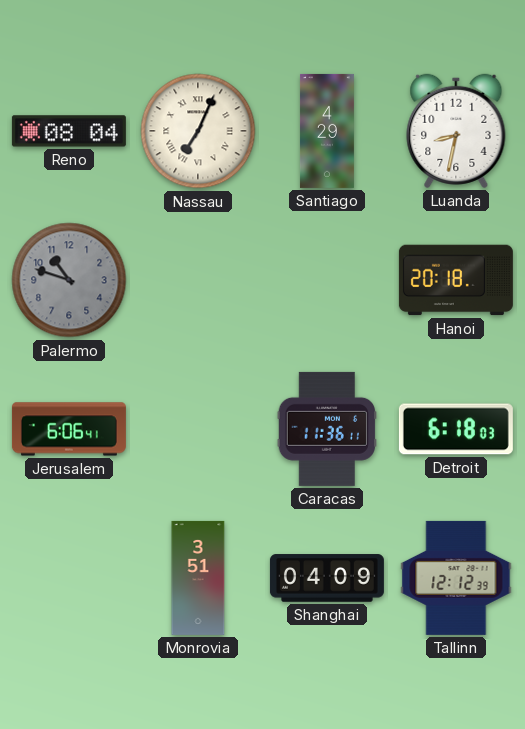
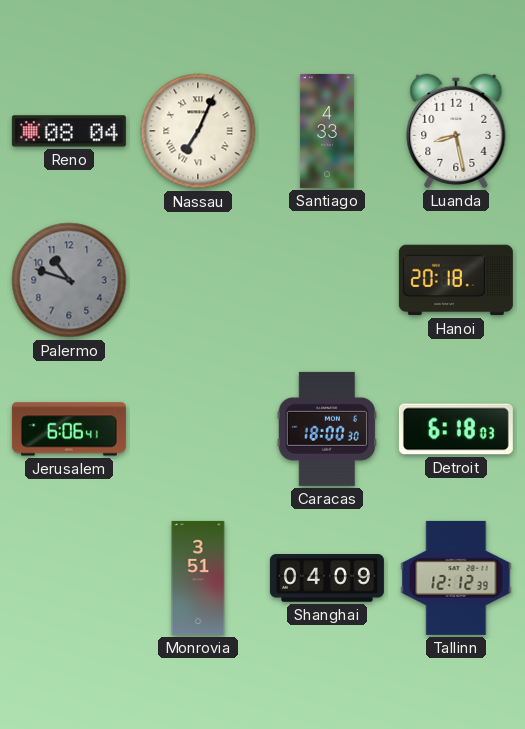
Santiago: 4:29 -> 4:33
Luanda: 8:32 -> 8:28
Caracas: 11:36 -> 18:00
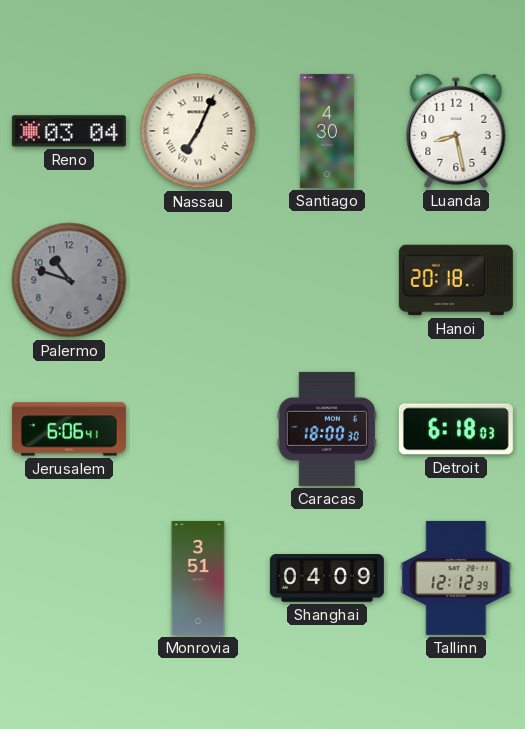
Reno: 08:04 -> 03:04
Santiago: 4:33 -> 4:30
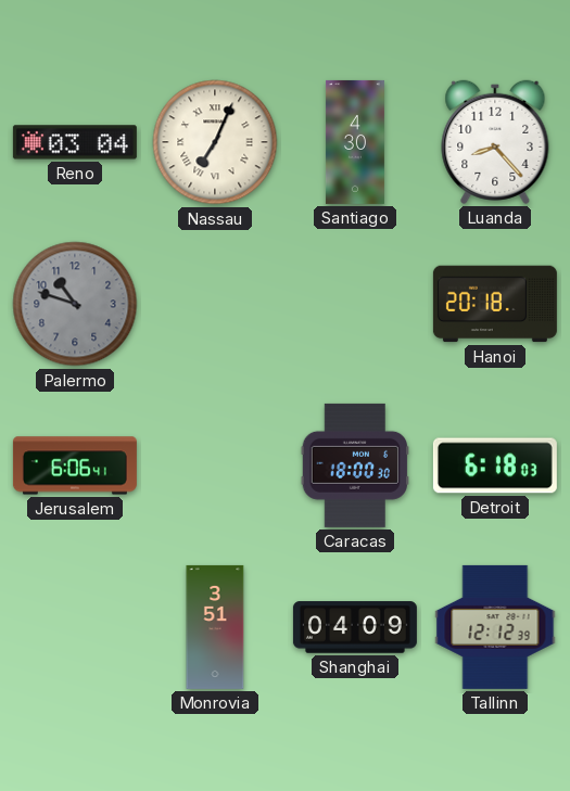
Luanda: 8:28 -> 8:23
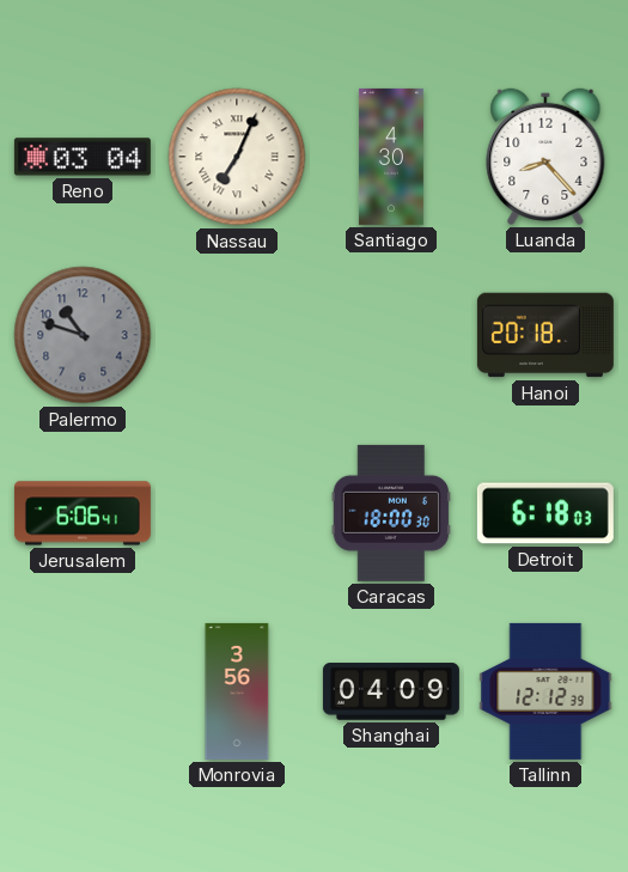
Monrovia: 3:51 -> 3:56
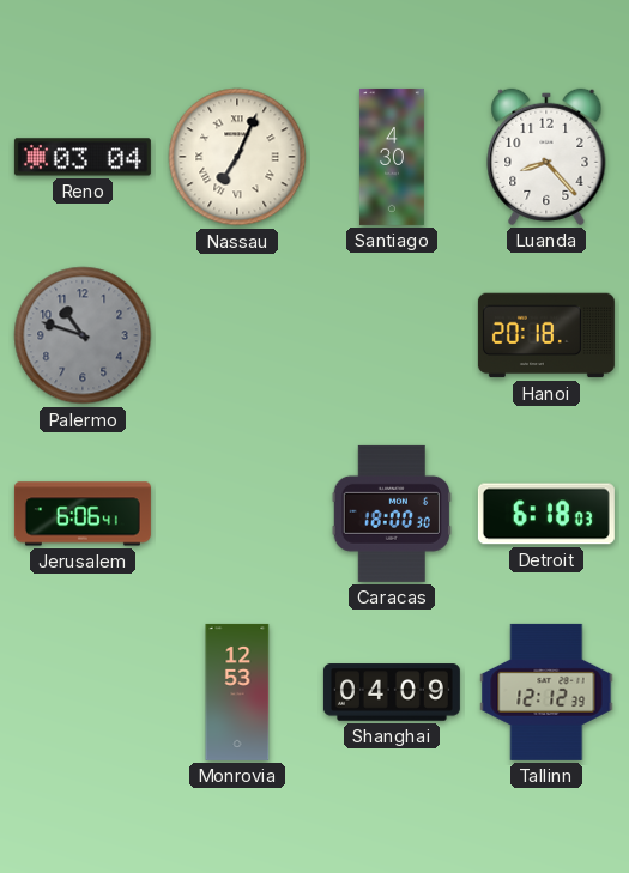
Monrovia: 3:56 -> 12:53
